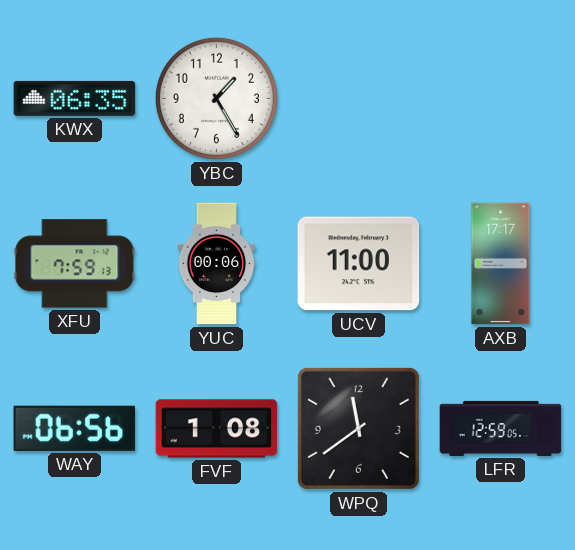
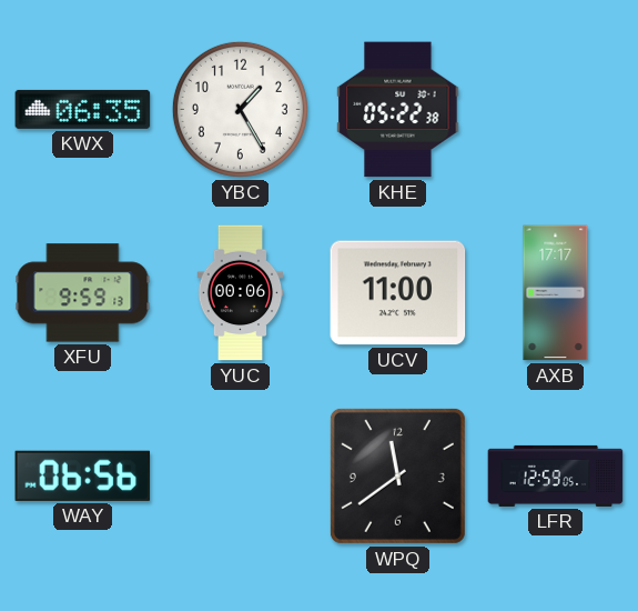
KHE: none -> 05:22
XFU: 7:59 -> 9:59
FVF: 1:08 -> none
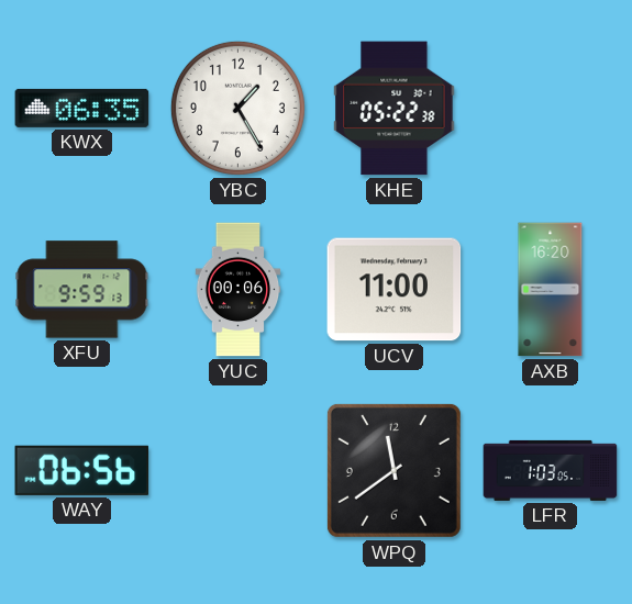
AXB: 17:17 -> 16:20
LFR: 12:59 -> 1:03
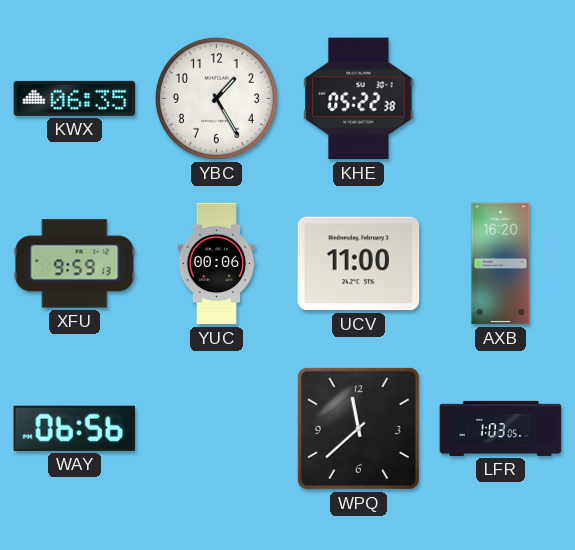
WPQ: 11:39 -> 11:38
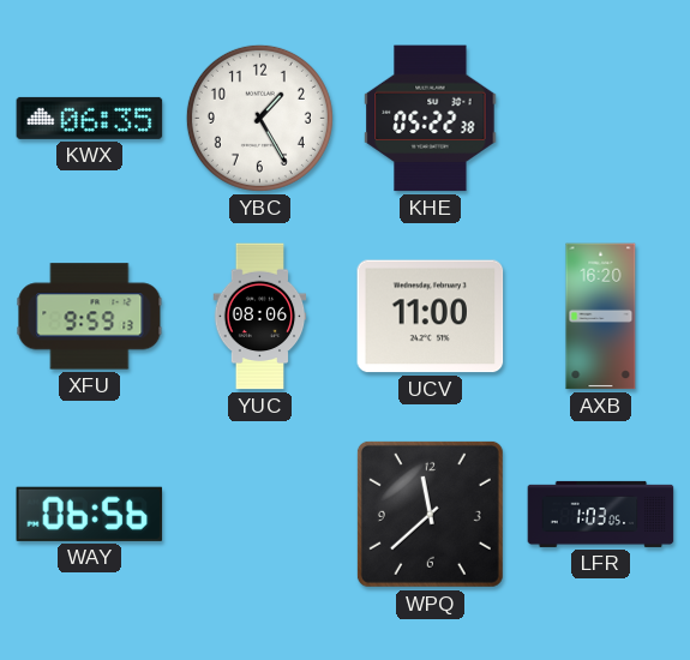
YUC: 00:06 -> 08:06
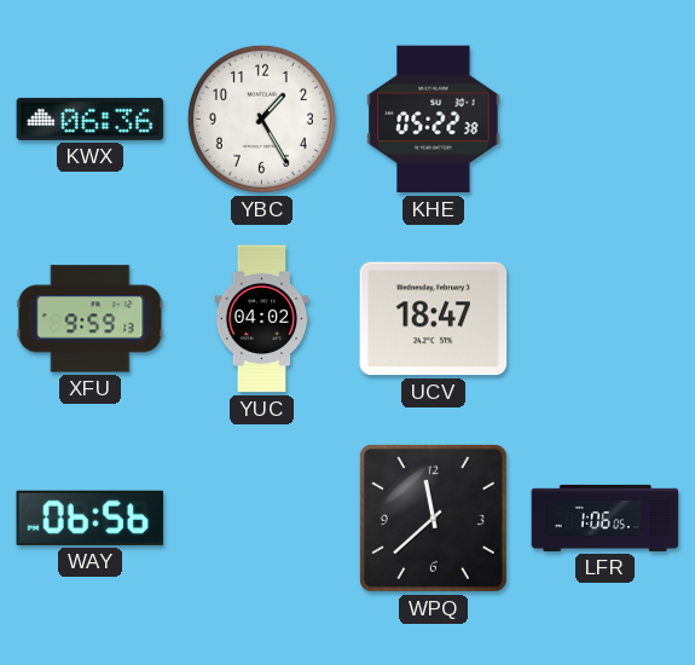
KWX: 06:35 -> 06:36
YUC: 08:06 -> 04:02
UCV: 11:00 -> 18:47
AXB: 16:20 -> none
LFR: 1:03 -> 1:06
